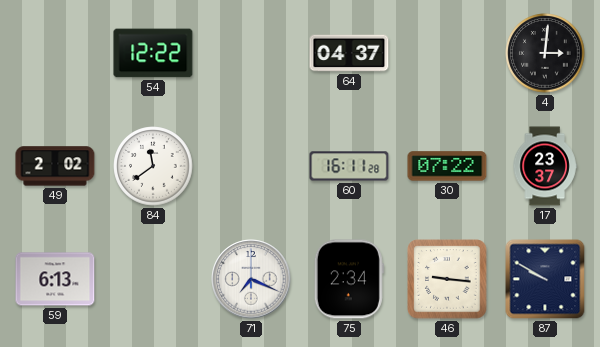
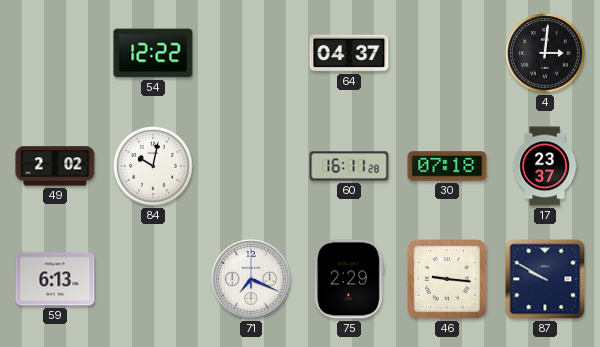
84: 11:39 -> 10:02
30: 07:22 -> 07:18
75: 2:34 -> 2:29
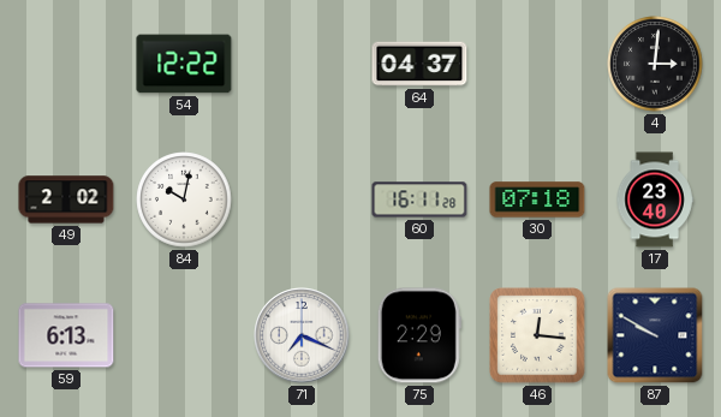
17: 23:37 -> 23:40
46: 9:16 -> 12:16
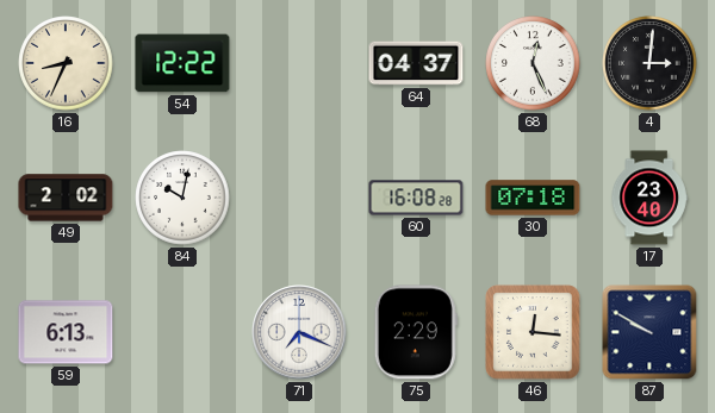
16: none -> 8:34
68: none -> 12:26
60: 16:11 -> 16:08
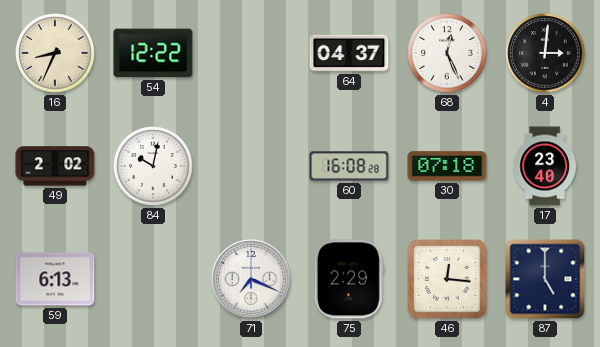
87: 9:50 -> 5:00
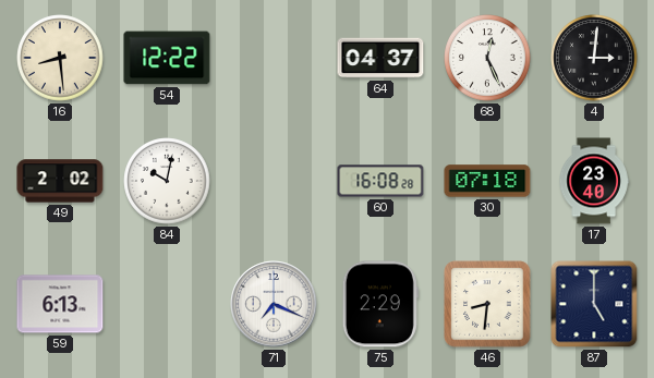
16: 8:34 -> 8:29
46: 12:16 -> 8:31
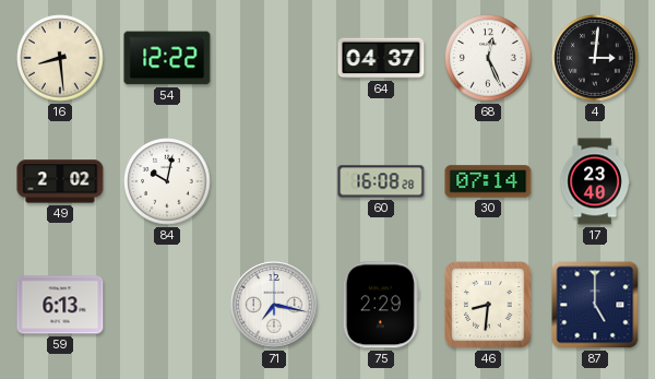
30: 07:18 -> 07:14
71: 7:19 -> 7:17
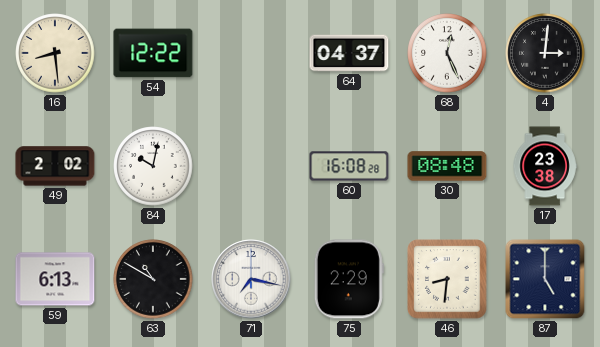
30: 07:14 -> 08:48
17: 23:40 -> 23:38
63: none -> 10:50
